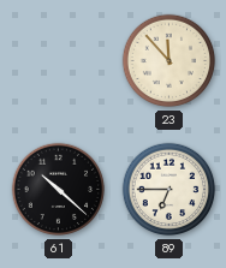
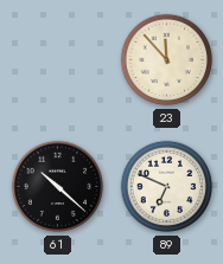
89: 6:45 -> 6:49
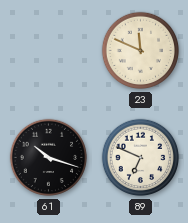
23: 11:53 -> 11:49
61: 10:22 -> 10:18
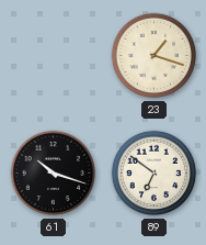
23: 11:49 -> 1:18
89: 6:49 -> 6:51
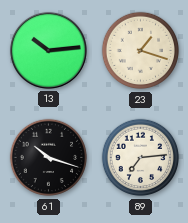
13: none -> 10:14
89: 6:51 -> 7:14
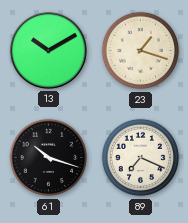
13: 10:14 -> 10:10
89: 7:14 -> 7:19
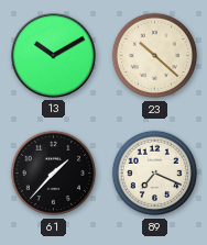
23: 1:18 -> 10:22
61: 10:18 -> 1:37
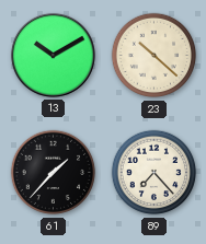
89: 7:19 -> 7:23
